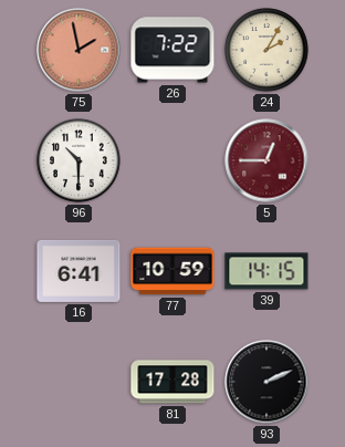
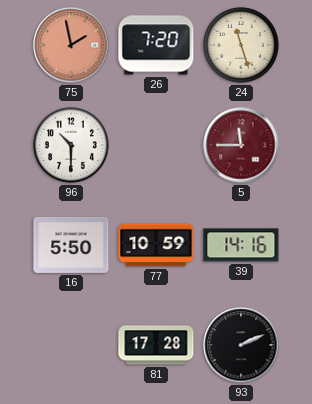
26: 7:22 -> 7:20
24: 2:05 -> 11:27
5: 12:45 -> 11:45
16: 6:41 -> 5:50
39: 14:15 -> 14:16
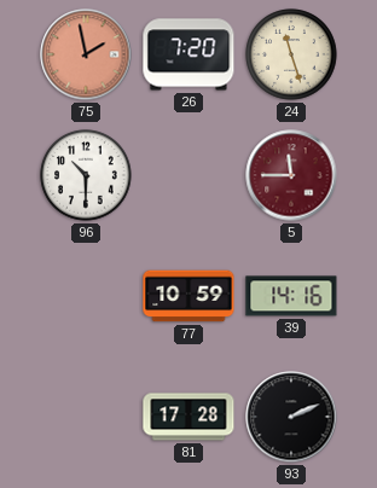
16: 5:50 -> none
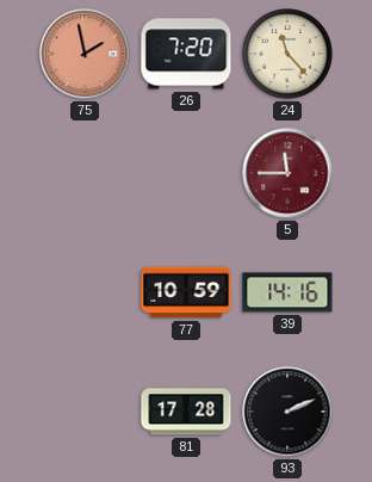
24: 11:27 -> 11:23
96: 10:30 -> none
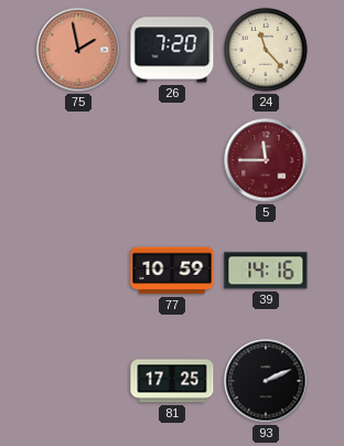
81: 17:28 -> 17:25
